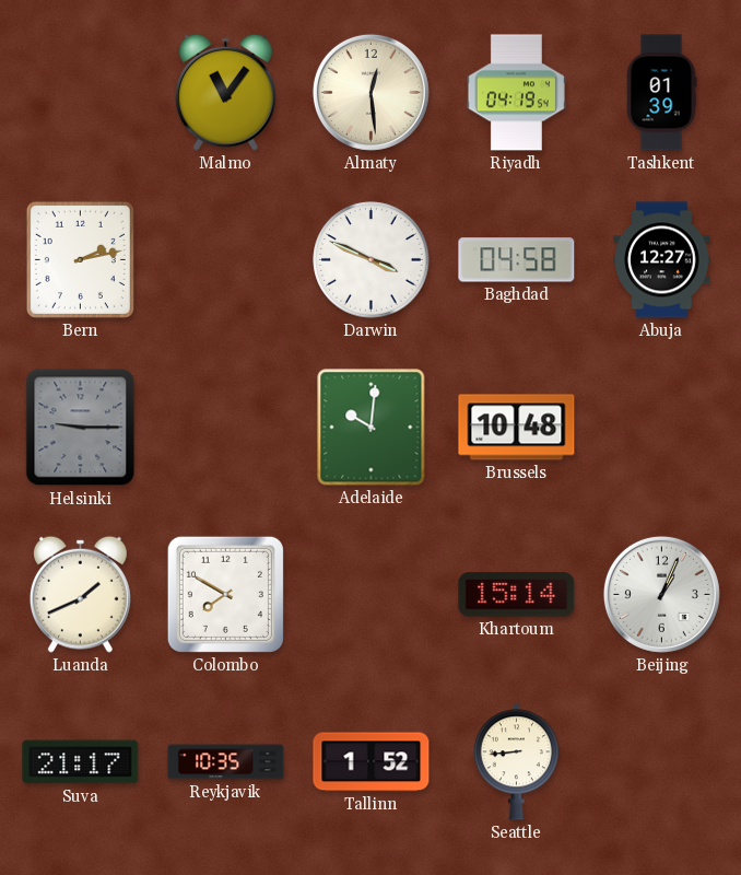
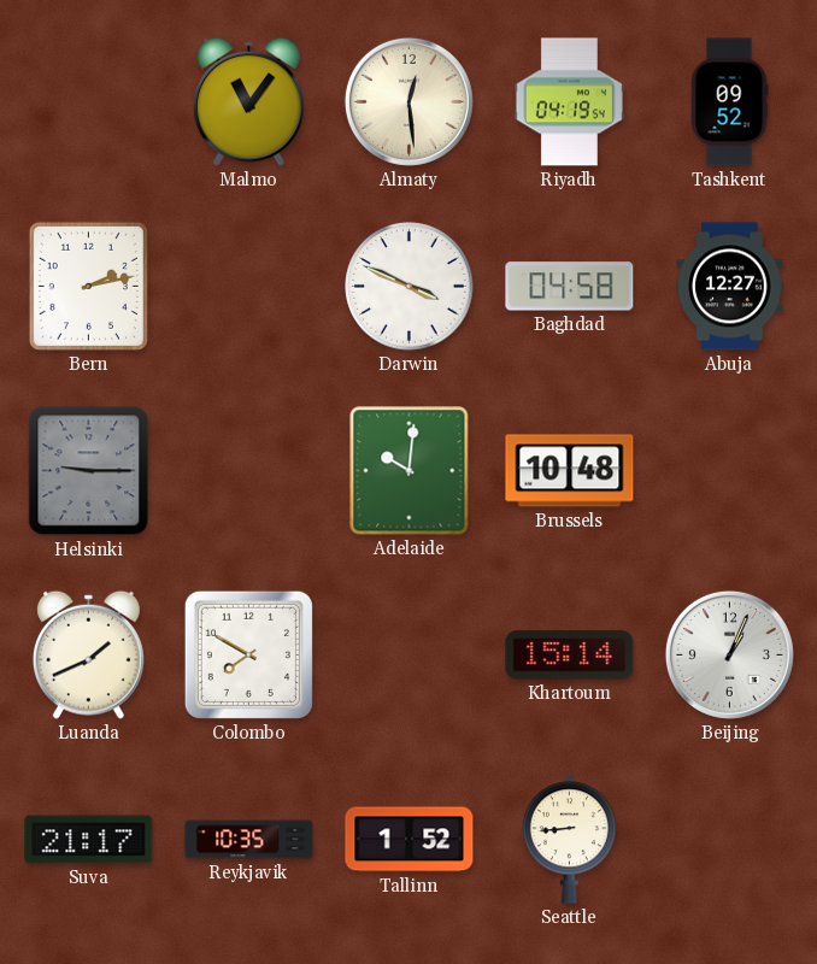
Tashkent: 01:39 -> 09:52
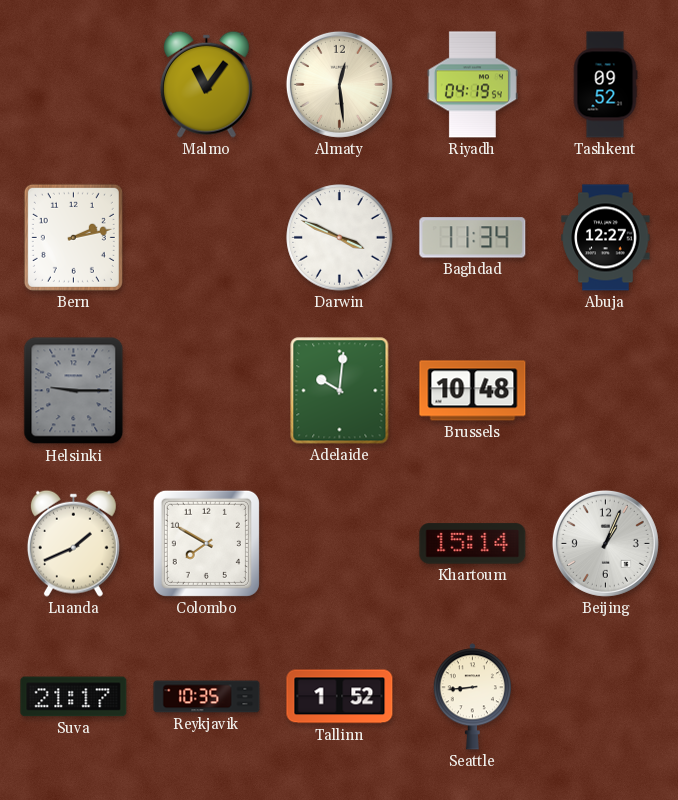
Baghdad: 04:58 -> 11:34
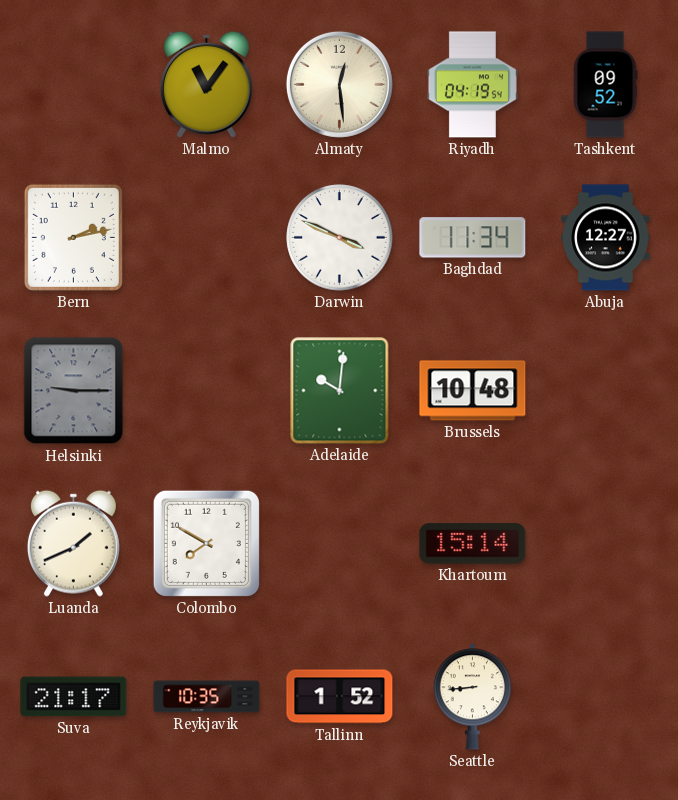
Beijing: 1:04 -> none
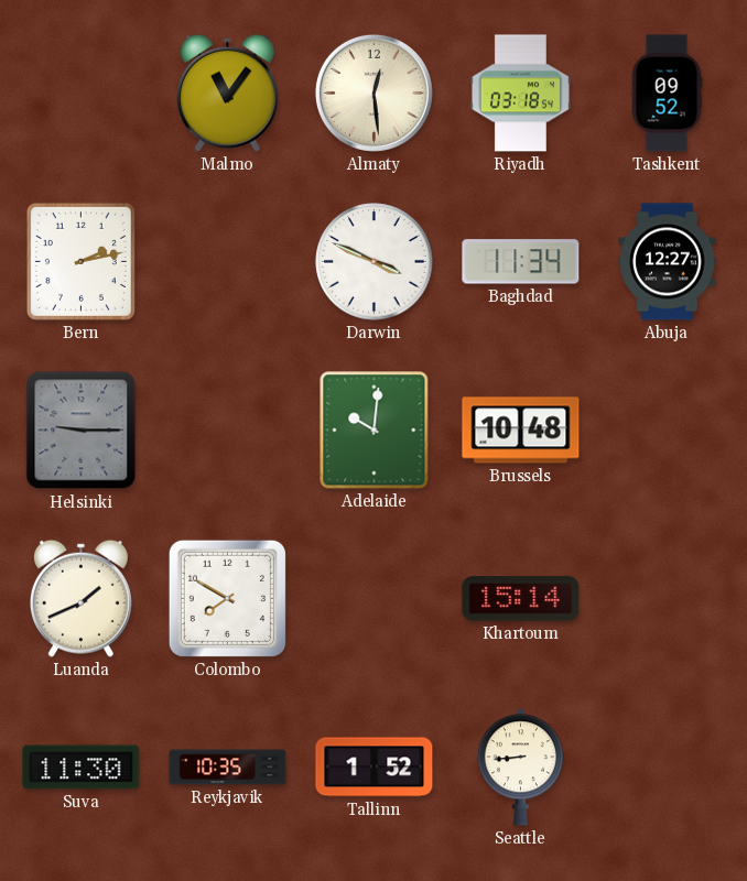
Riyadh: 04:19 -> 03:18
Suva: 21:17 -> 11:30
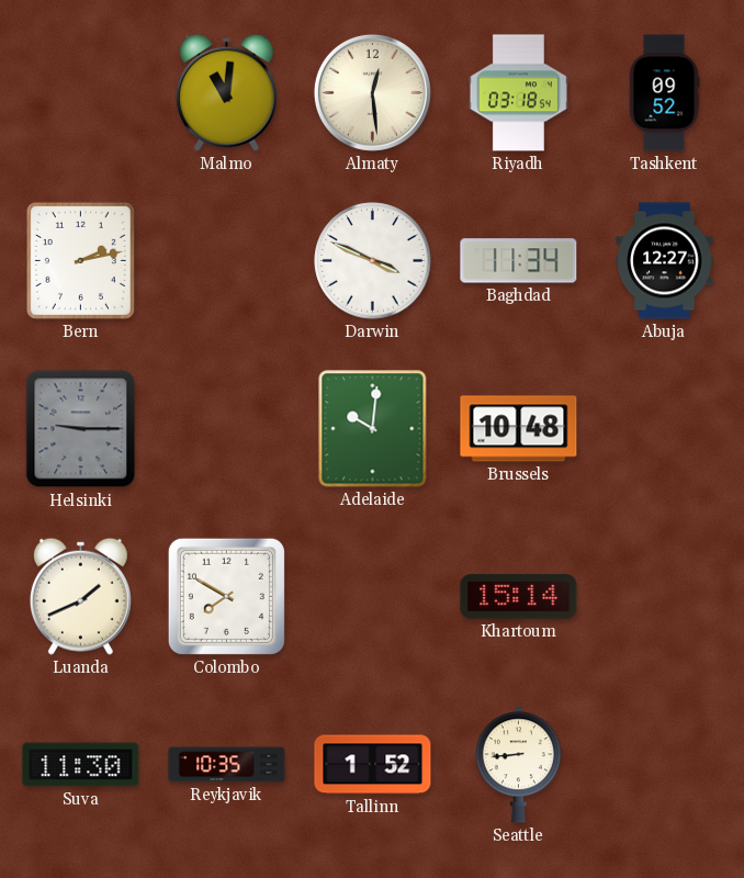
Malmo: 11:06 -> 11:01
